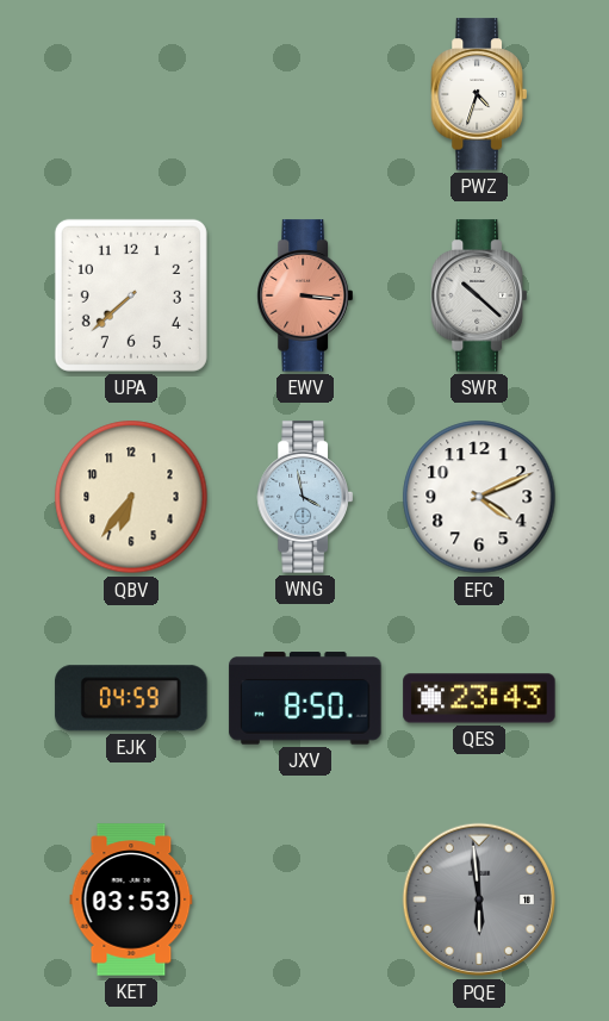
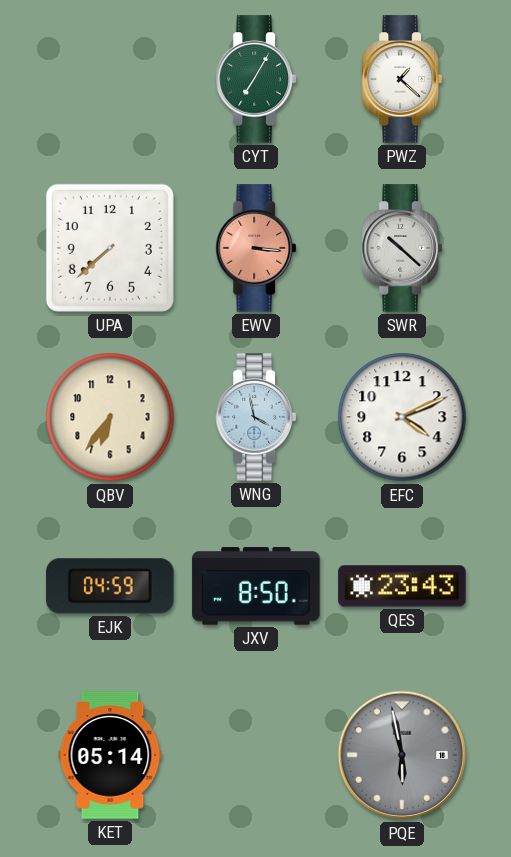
CYT: none -> 7:05
PWZ: 4:33 -> 1:22
KET: 03:53 -> 05:14
PQE: 5:59 -> 5:58
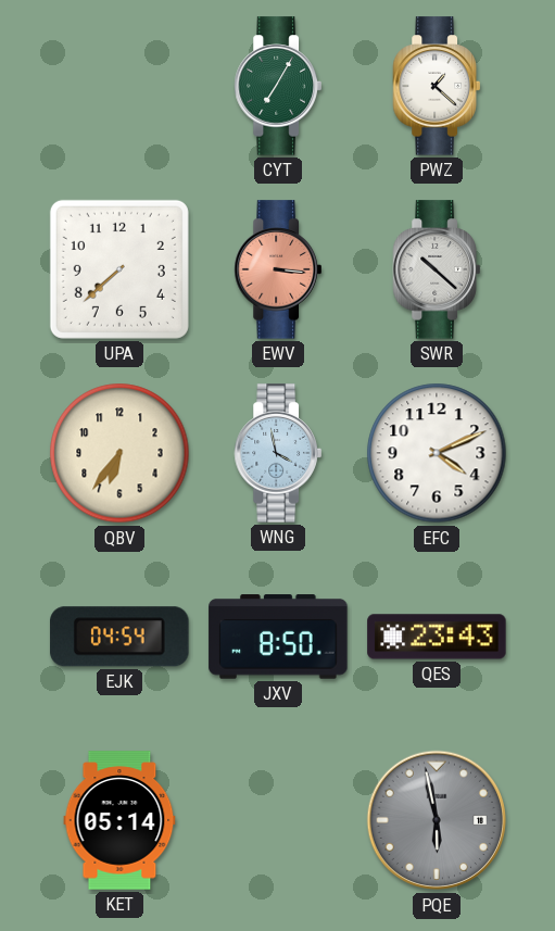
EJK: 04:59 -> 04:54
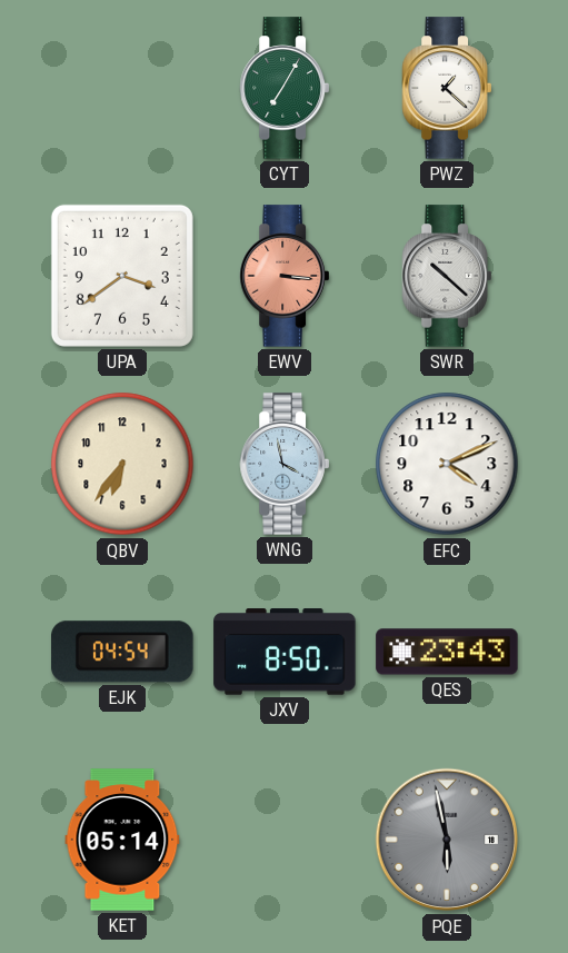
UPA: 7:38 -> 3:39
